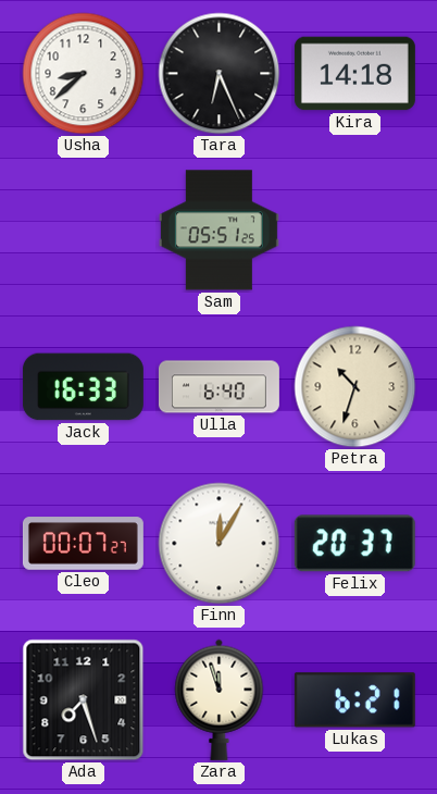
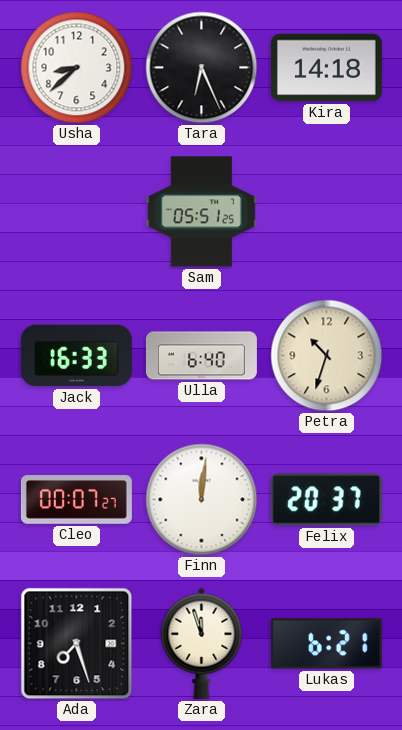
Finn: 12:05 -> 12:01
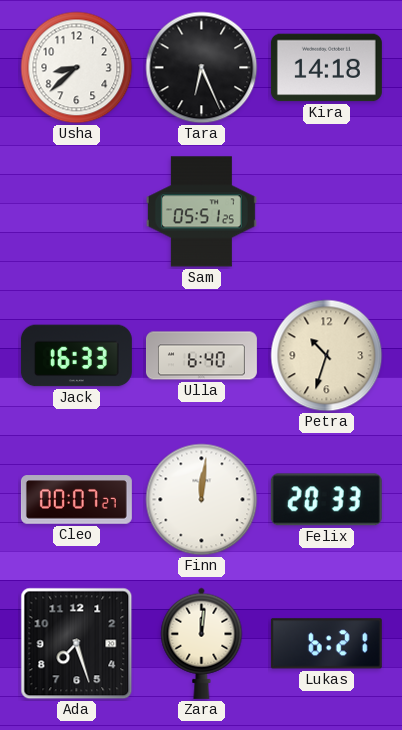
Felix: 20:37 -> 20:33
Zara: 11:57 -> 12:01
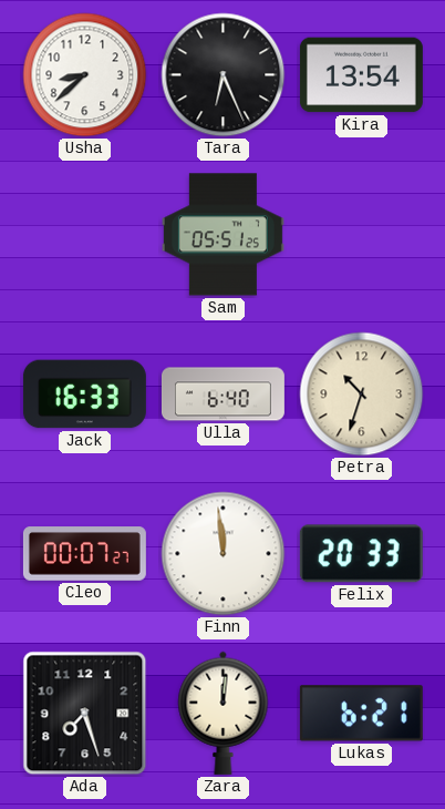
Kira: 14:18 -> 13:54
Finn: 12:01 -> 11:59
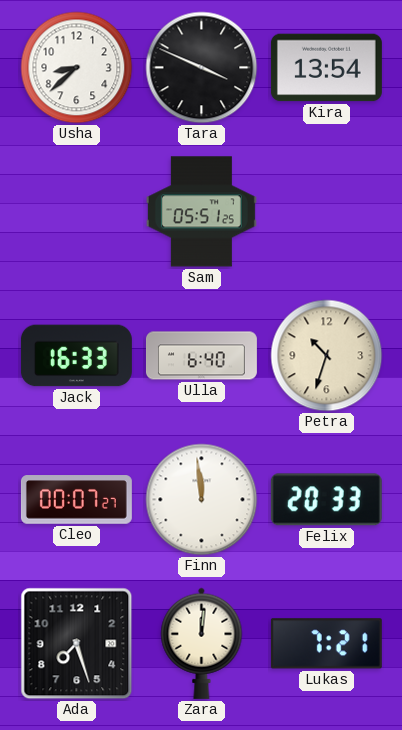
Tara: 6:26 -> 3:49
Lukas: 6:21 -> 7:21
